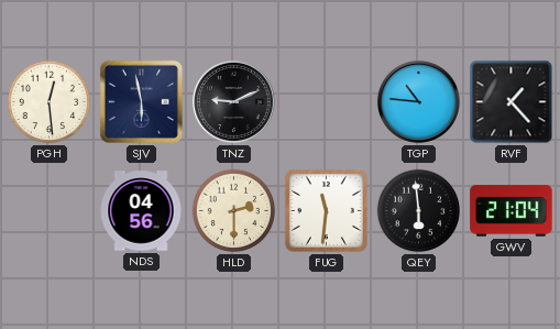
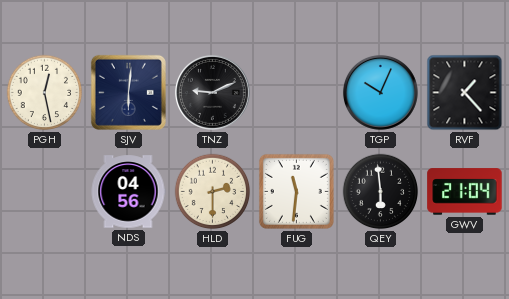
PGH: 12:29 -> 12:28
SJV: 5:58 -> 6:01
TGP: 10:46 -> 10:04
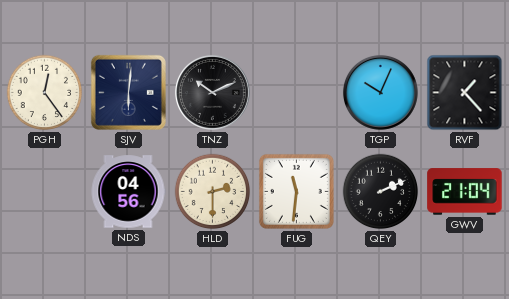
PGH: 12:28 -> 12:24
TNZ: 9:11 -> 10:11
QEY: 5:59 -> 2:11
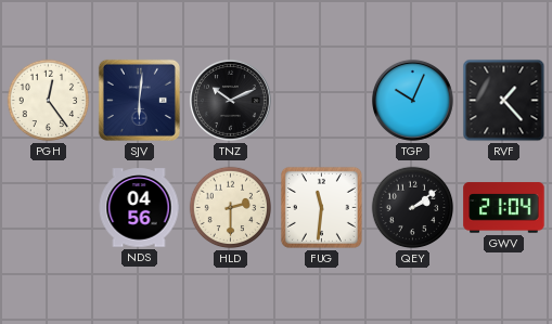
QEY: 2:11 -> 2:09
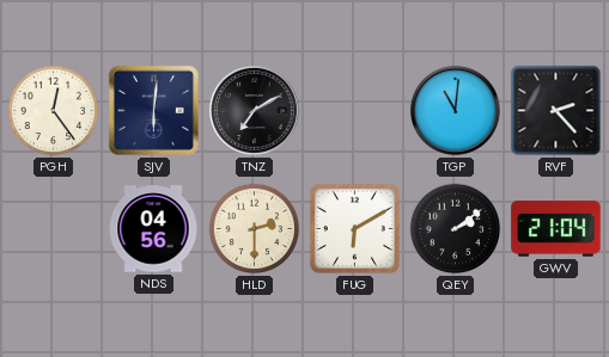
TNZ: 10:11 -> 7:10
TGP: 10:04 -> 11:01
RVF: 1:23 -> 2:23
FUG: 11:31 -> 6:10
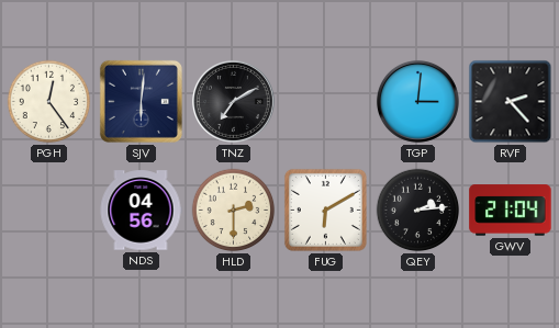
TGP: 11:01 -> 3:01
QEY: 2:09 -> 2:14
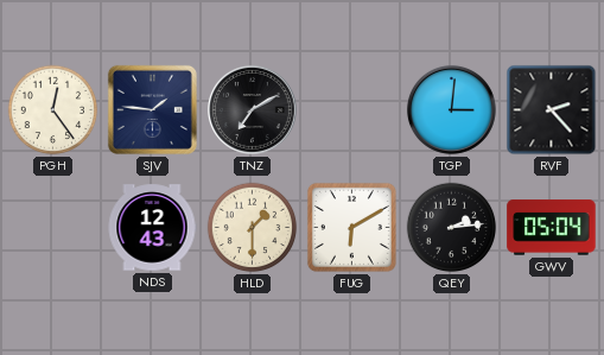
SJV: 6:01 -> 1:46
NDS: 04:56 -> 12:43
HLD: 2:30 -> 1:30
GWV: 21:04 -> 05:04
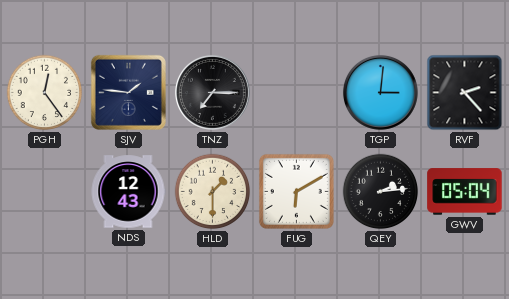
TNZ: 7:10 -> 7:15
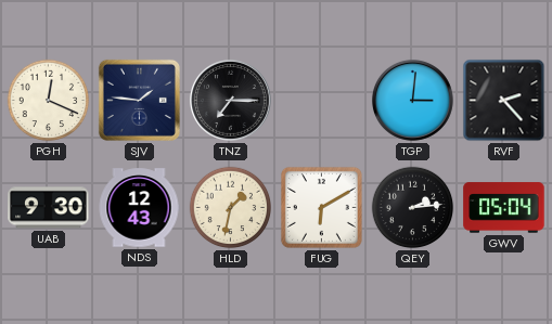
PGH: 12:24 -> 12:19
UAB: none -> 9:30
HLD: 1:30 -> 1:32
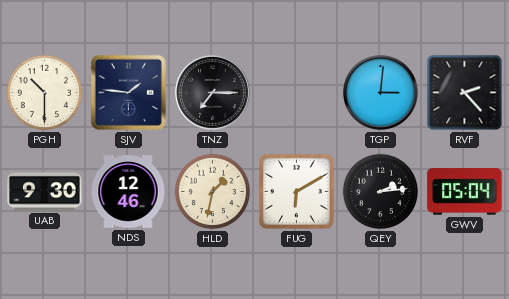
PGH: 12:19 -> 10:30
NDS: 12:43 -> 12:46
